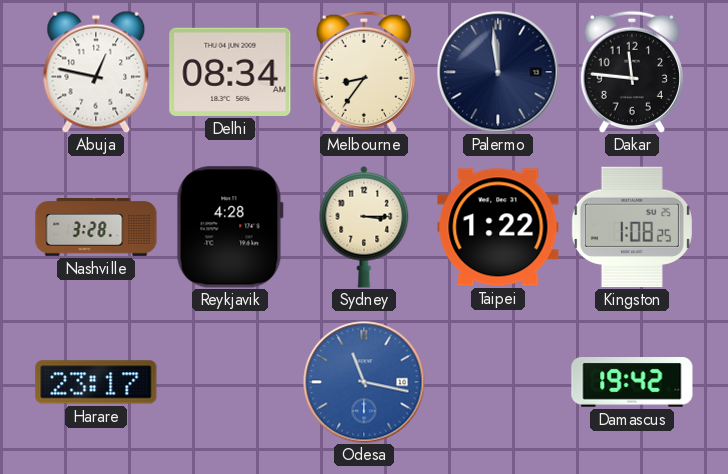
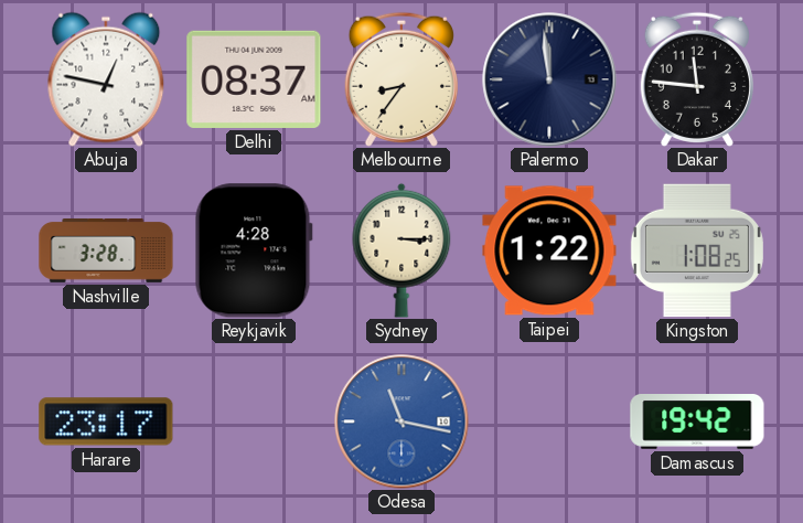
Delhi: 08:34 -> 08:37
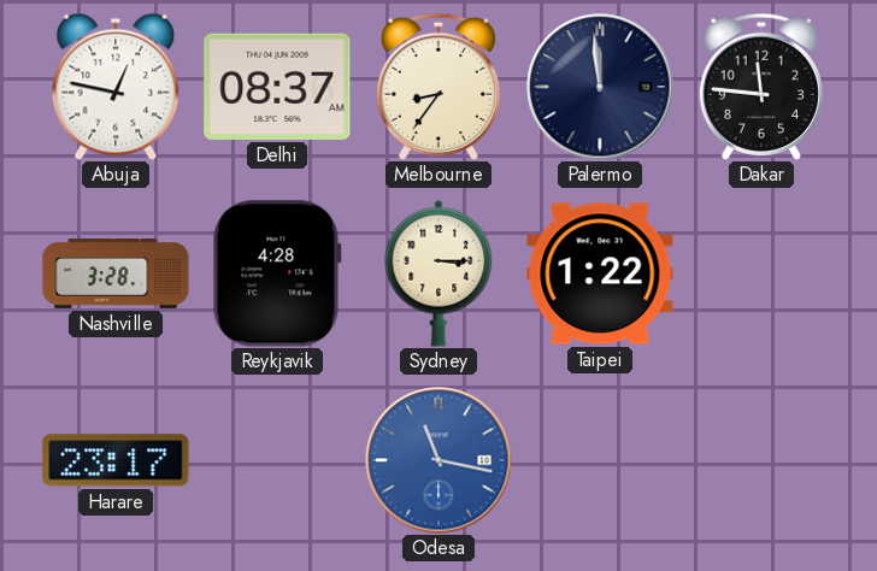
Kingston: 1:08 -> none
Damascus: 19:42 -> none
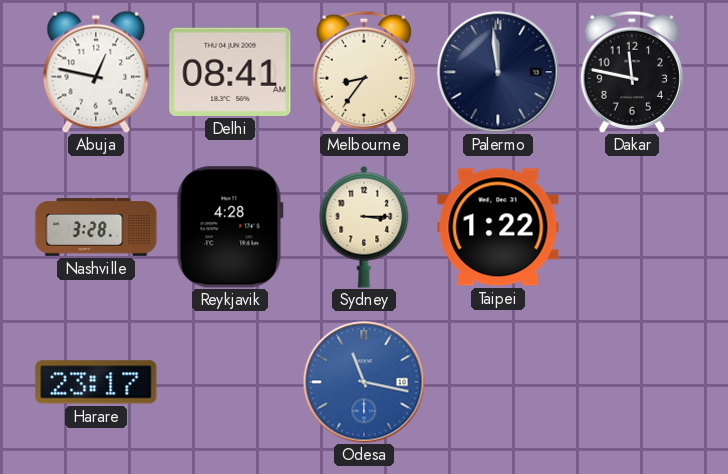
Delhi: 08:37 -> 08:41
Dakar: 11:46 -> 11:47
